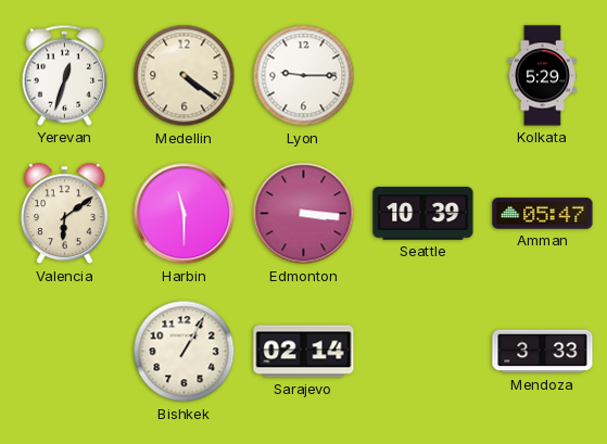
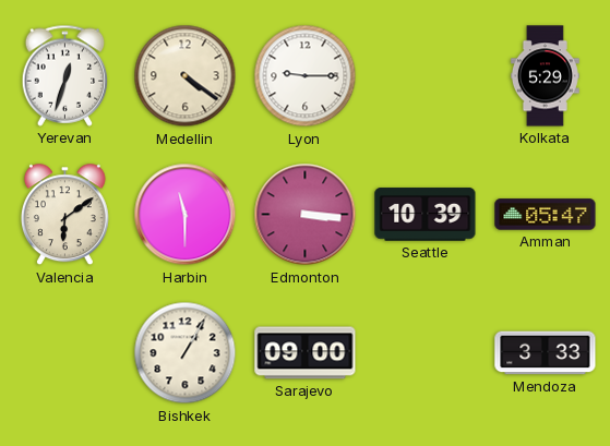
Sarajevo: 02:14 -> 09:00
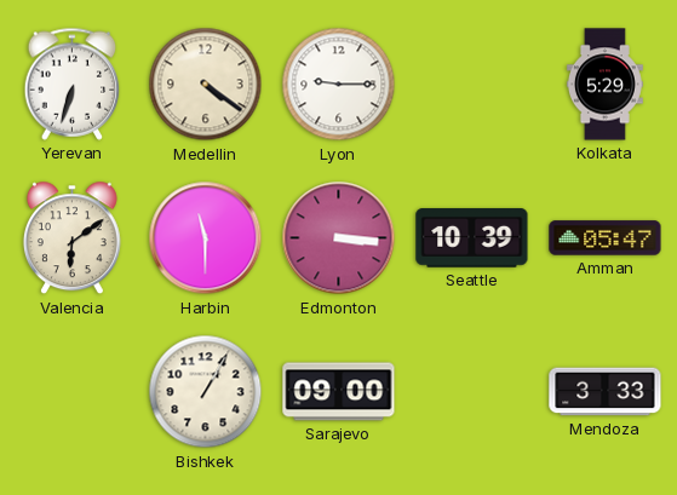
Yerevan: 12:33 -> 6:33
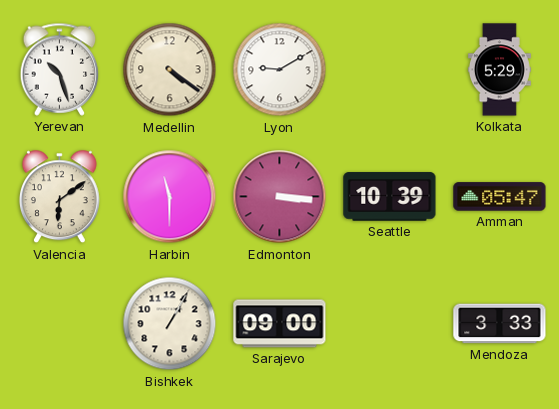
Yerevan: 6:33 -> 10:27
Lyon: 9:15 -> 9:10
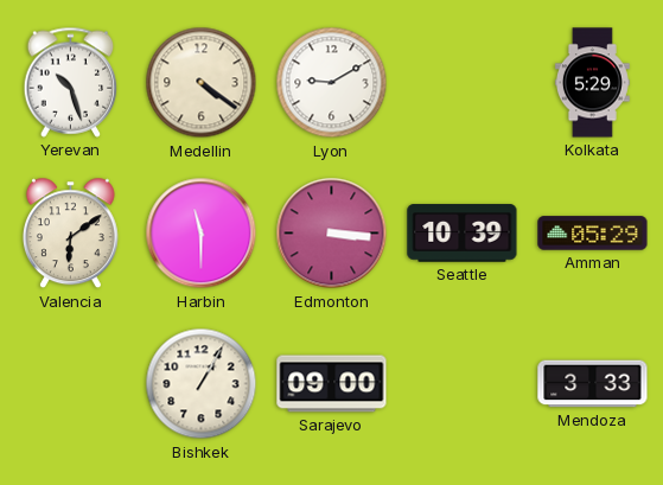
Amman: 05:47 -> 05:29
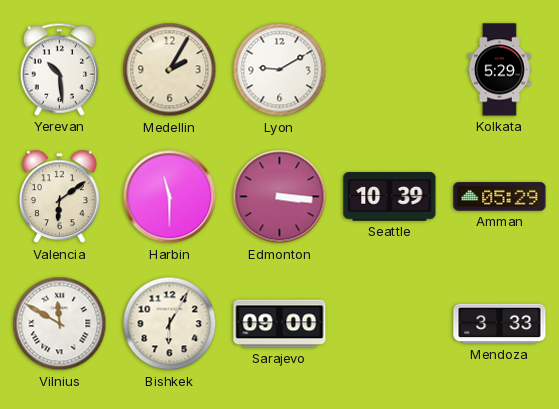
Yerevan: 10:27 -> 10:29
Medellin: 4:21 -> 2:05
Vilnius: none -> 11:50
Bishkek: 1:05 -> 6:05
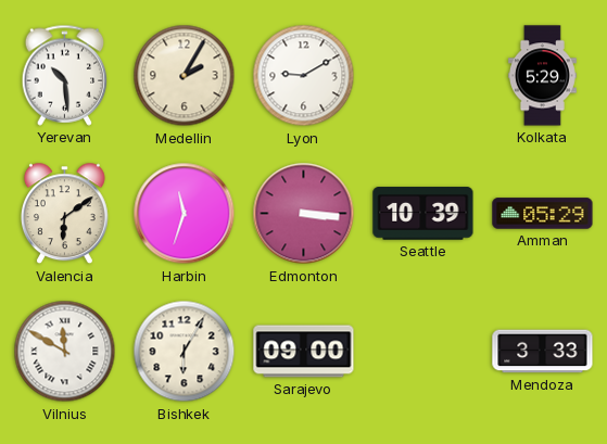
Harbin: 11:30 -> 11:33
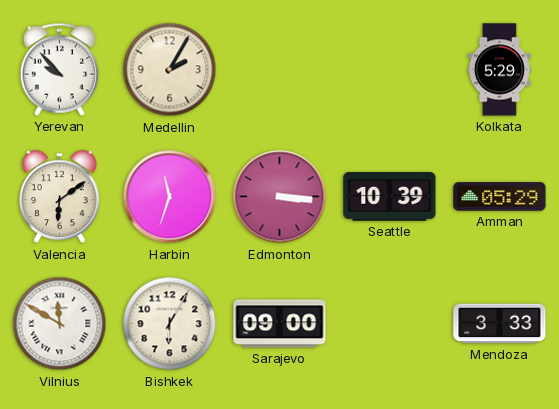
Yerevan: 10:29 -> 9:53
Lyon: 9:10 -> none
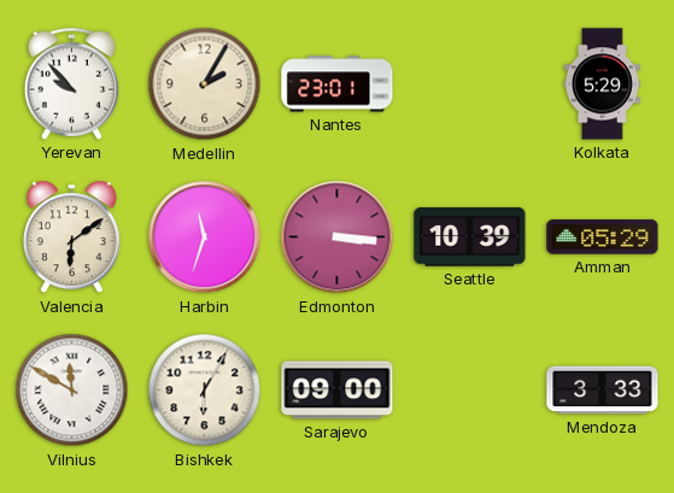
Nantes: none -> 23:01
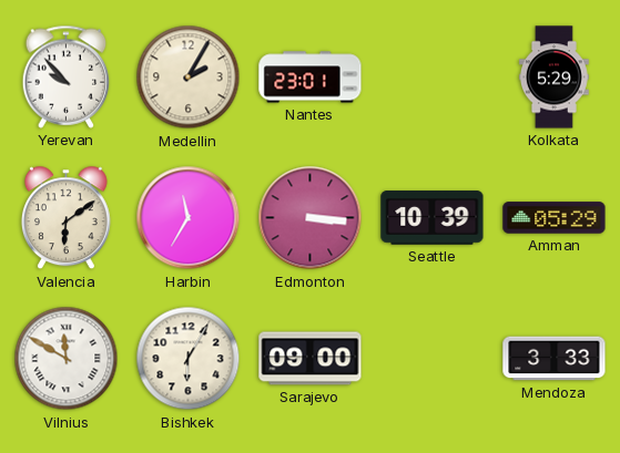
Harbin: 11:33 -> 11:35
